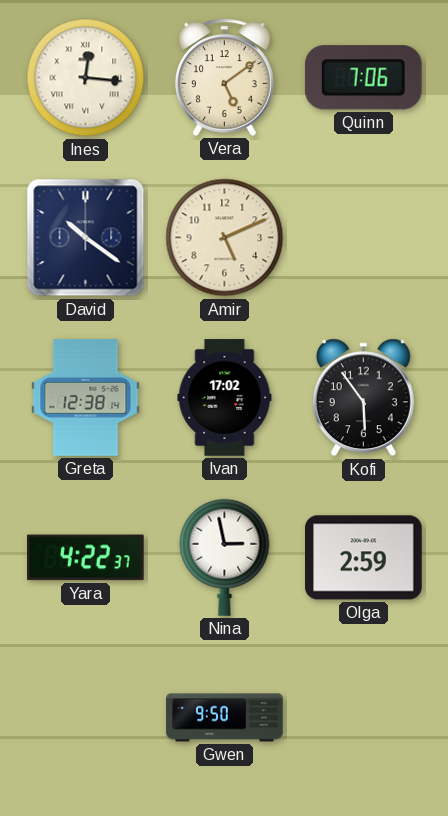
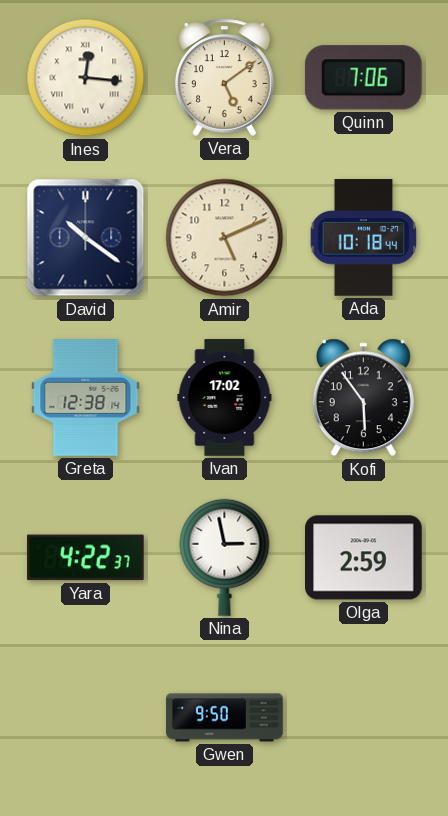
Ada: none -> 10:18
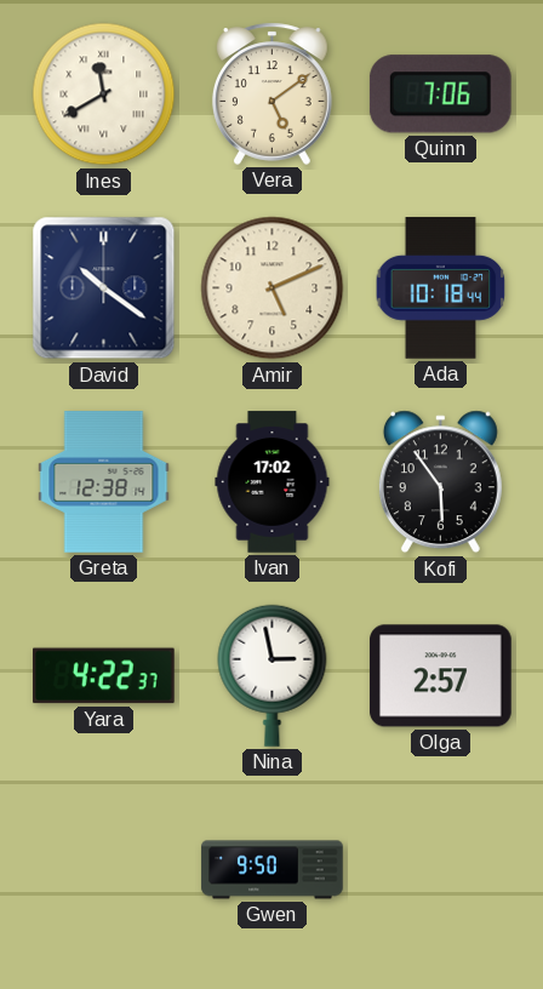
Ines: 12:16 -> 11:40
Olga: 2:59 -> 2:57
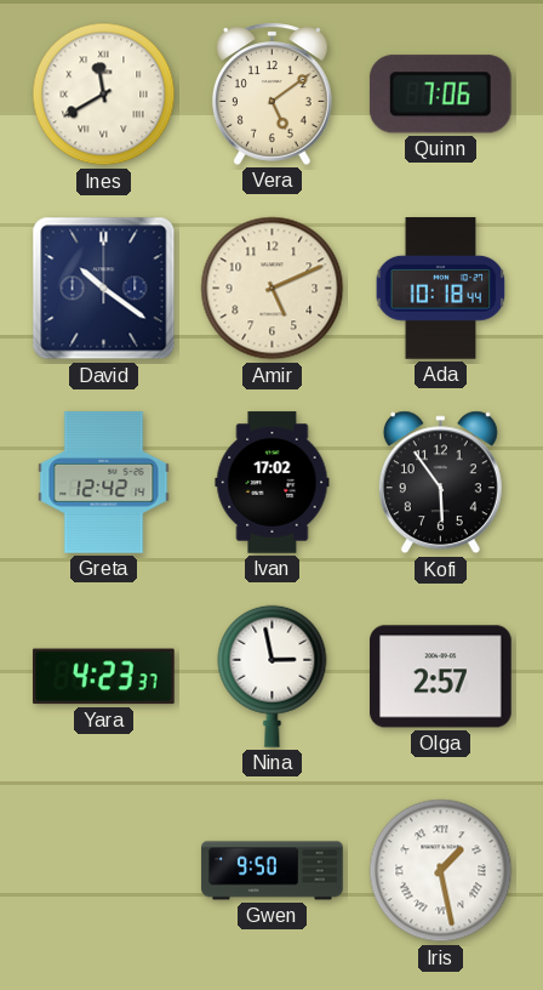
Greta: 12:38 -> 12:42
Yara: 4:22 -> 4:23
Iris: none -> 1:28
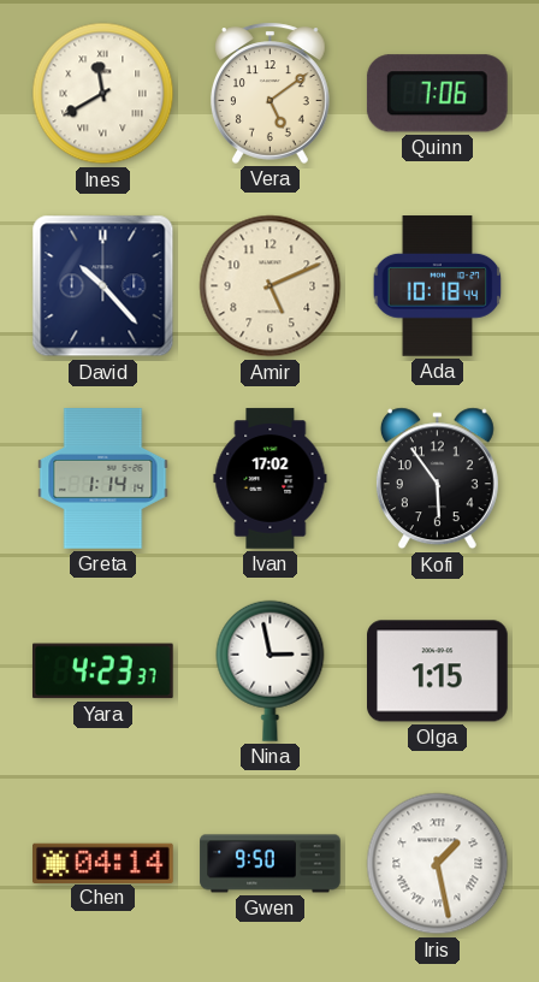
David: 10:21 -> 10:23
Greta: 12:42 -> 1:14
Olga: 2:57 -> 1:15
Chen: none -> 04:14
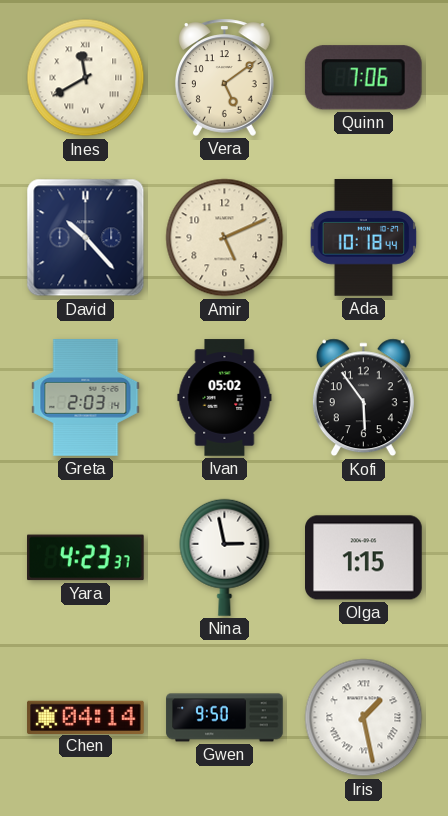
Greta: 1:14 -> 2:03
Ivan: 17:02 -> 05:02
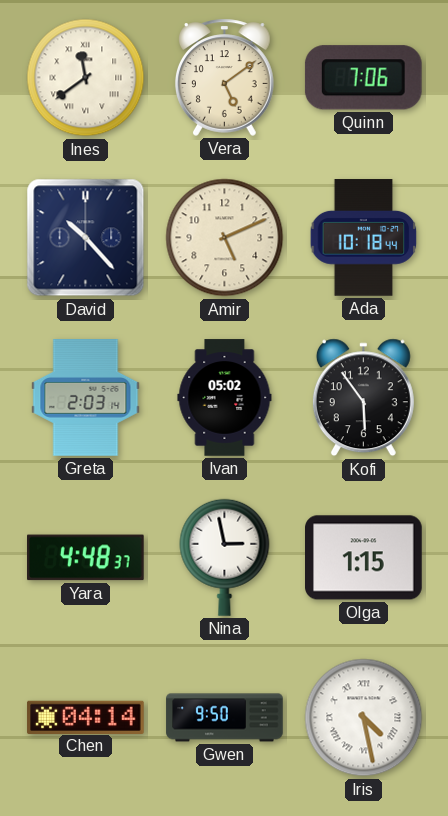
Ines: 11:40 -> 11:39
Yara: 4:23 -> 4:48
Iris: 1:28 -> 4:28
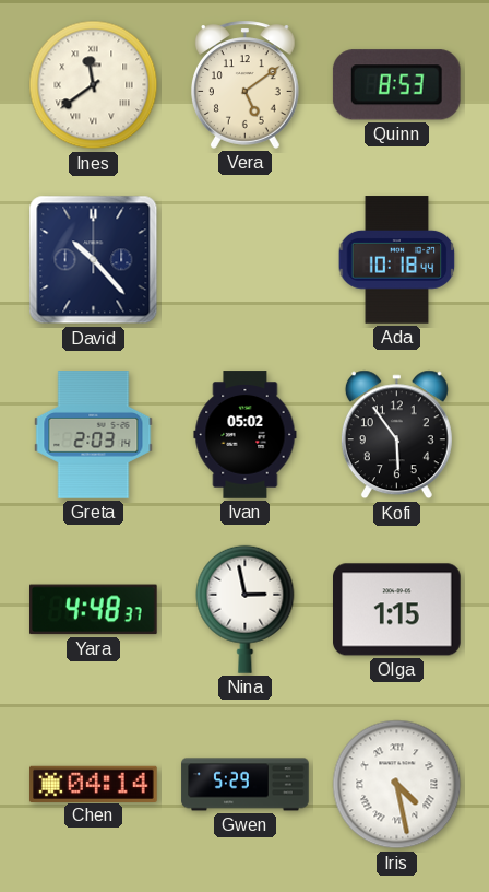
Quinn: 7:06 -> 8:53
Amir: 5:11 -> none
Gwen: 9:50 -> 5:29
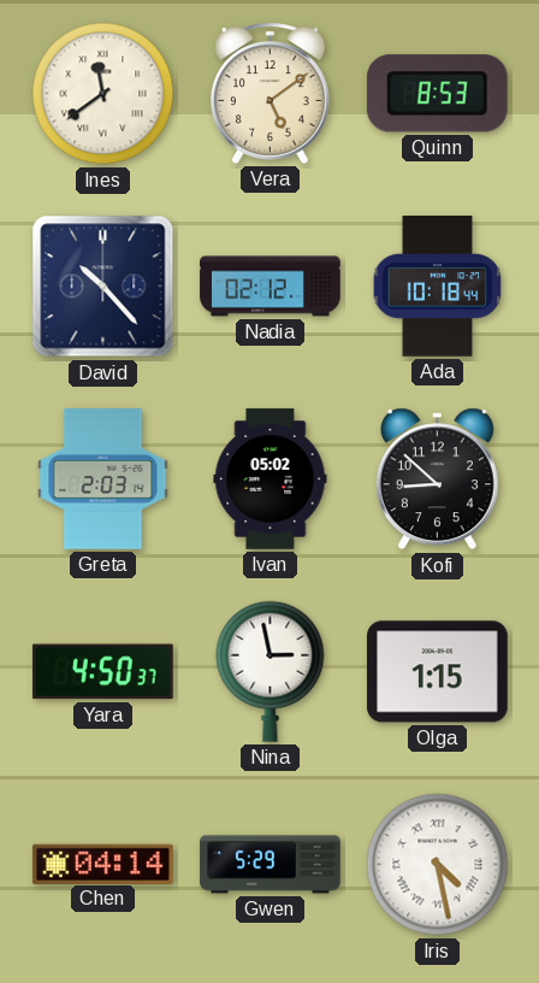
Nadia: none -> 02:12
Kofi: 5:54 -> 8:52
Yara: 4:48 -> 4:50
